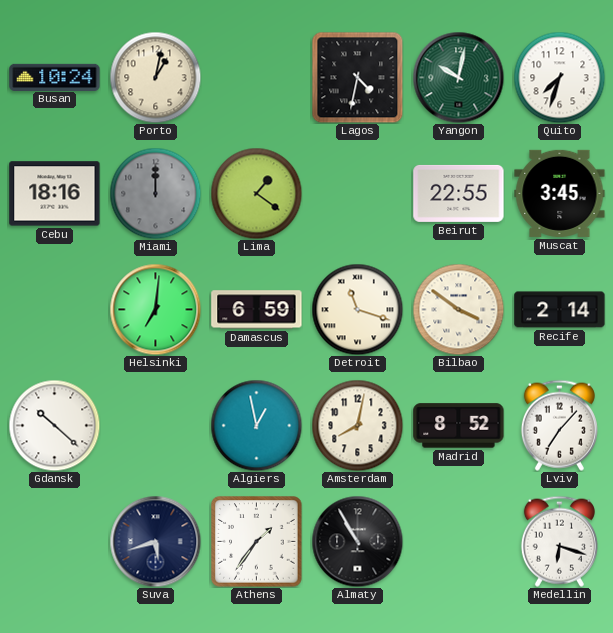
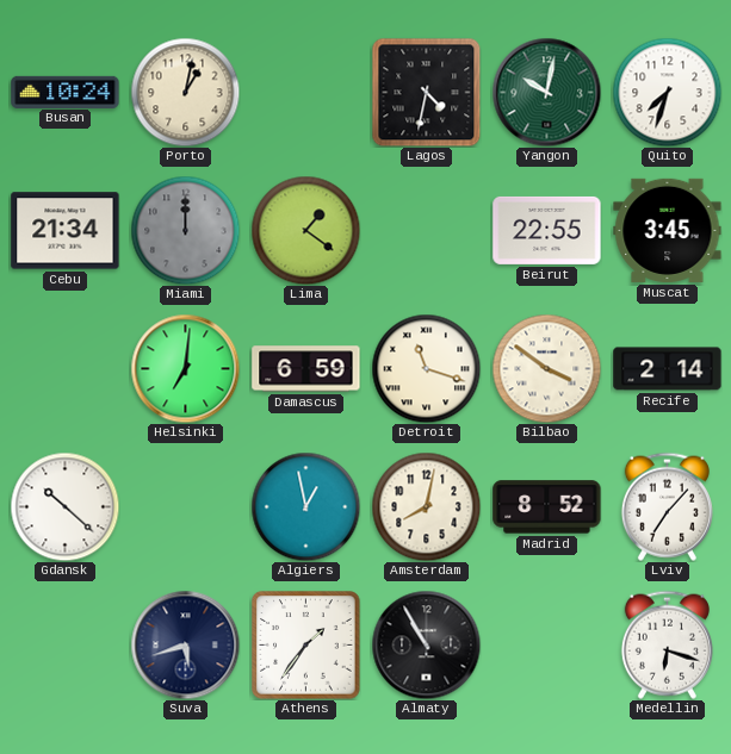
Cebu: 18:16 -> 21:34
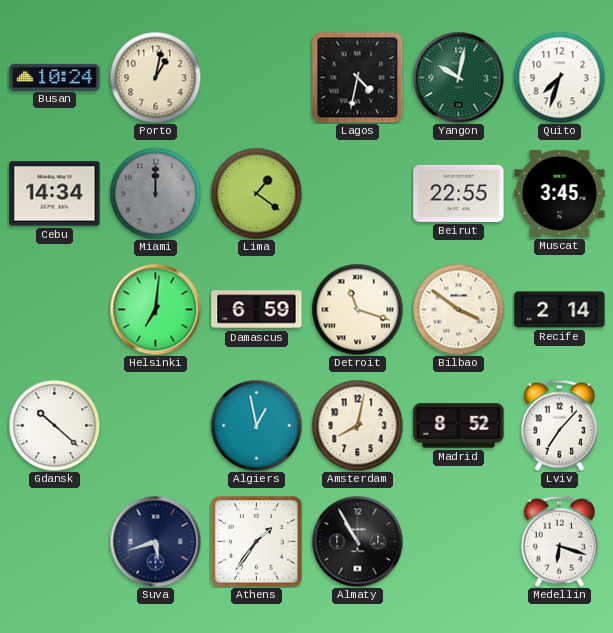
Cebu: 21:34 -> 14:34
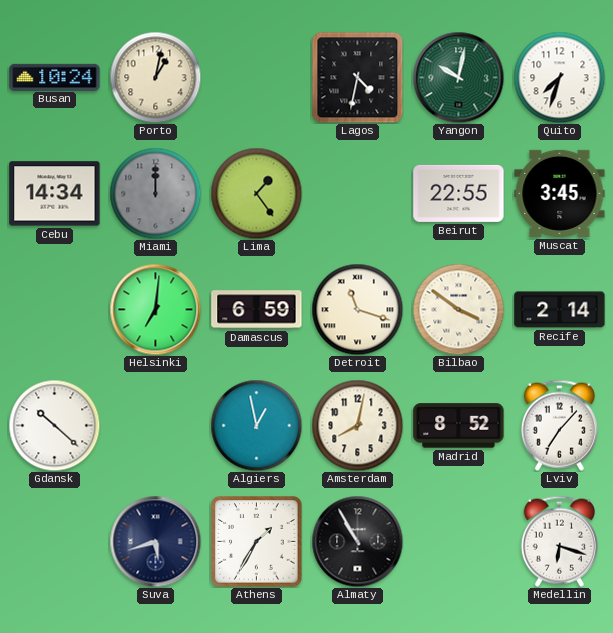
Lima: 1:21 -> 1:24
Athens: 1:36 -> 1:35
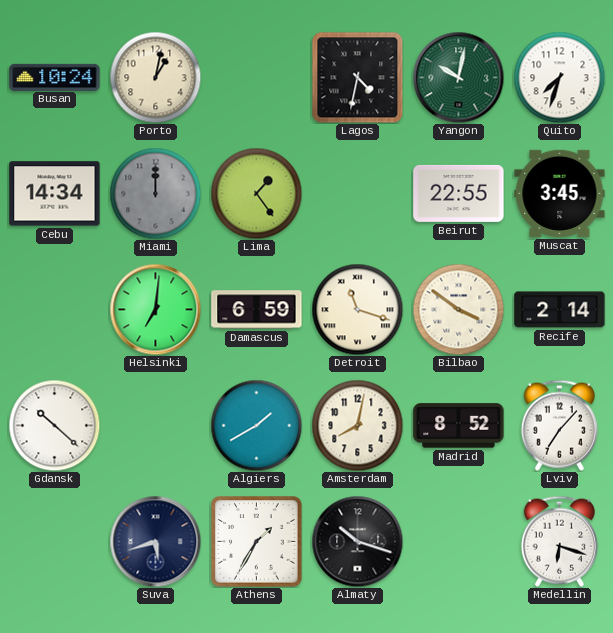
Algiers: 12:58 -> 1:40
Almaty: 10:55 -> 10:18
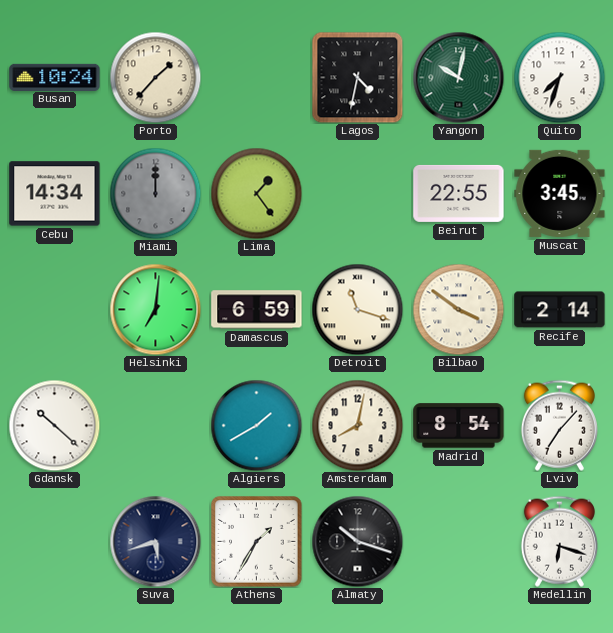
Porto: 1:02 -> 1:37
Madrid: 8:52 -> 8:54
